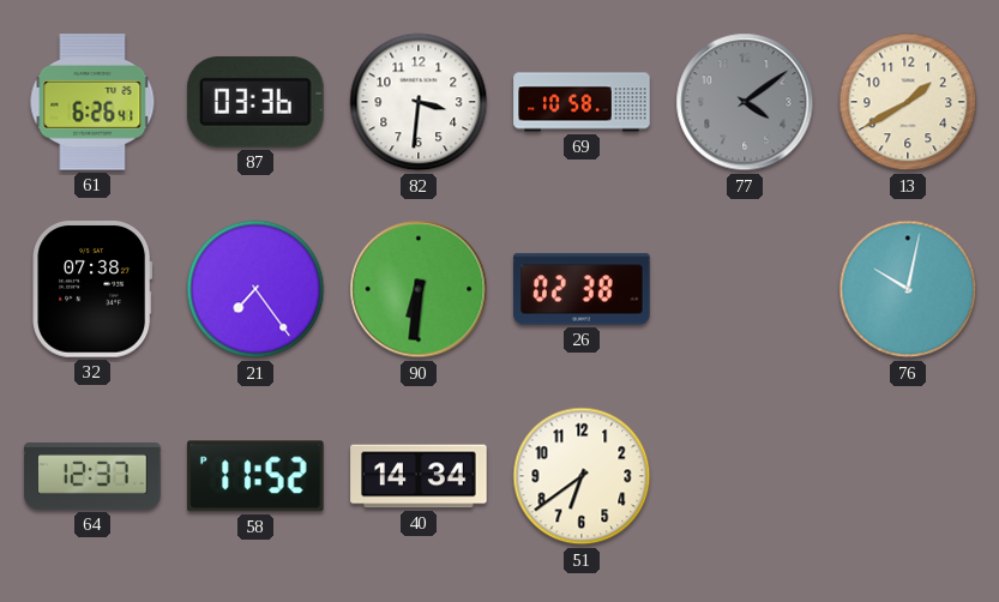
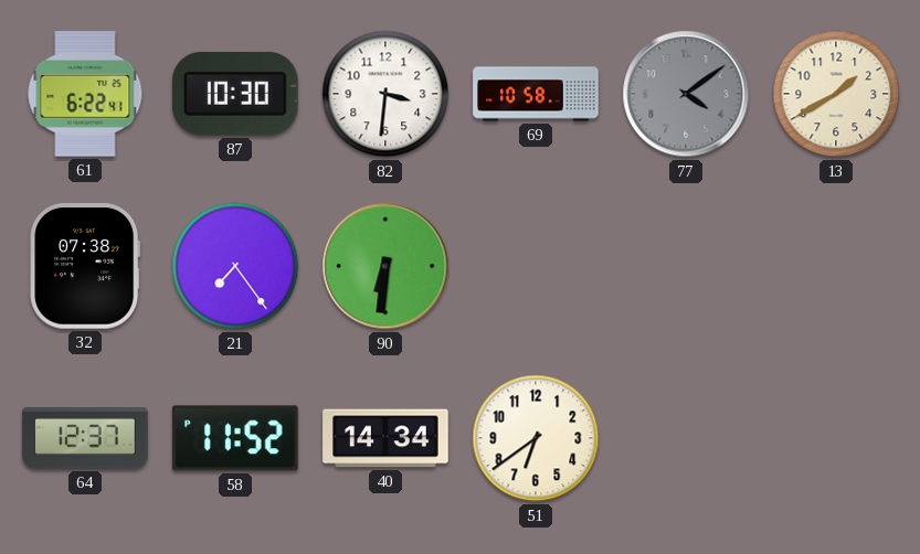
61: 6:26 -> 6:22
87: 03:36 -> 10:30
26: 02:38 -> none
76: 10:02 -> none
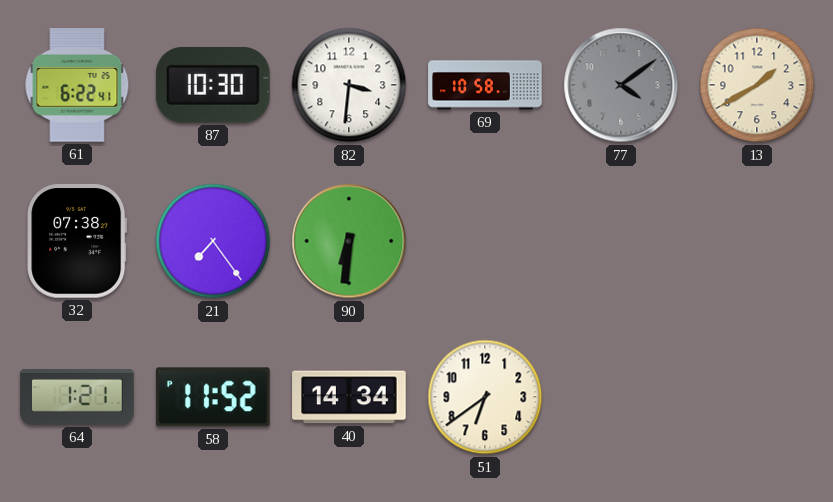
64: 12:37 -> 1:21
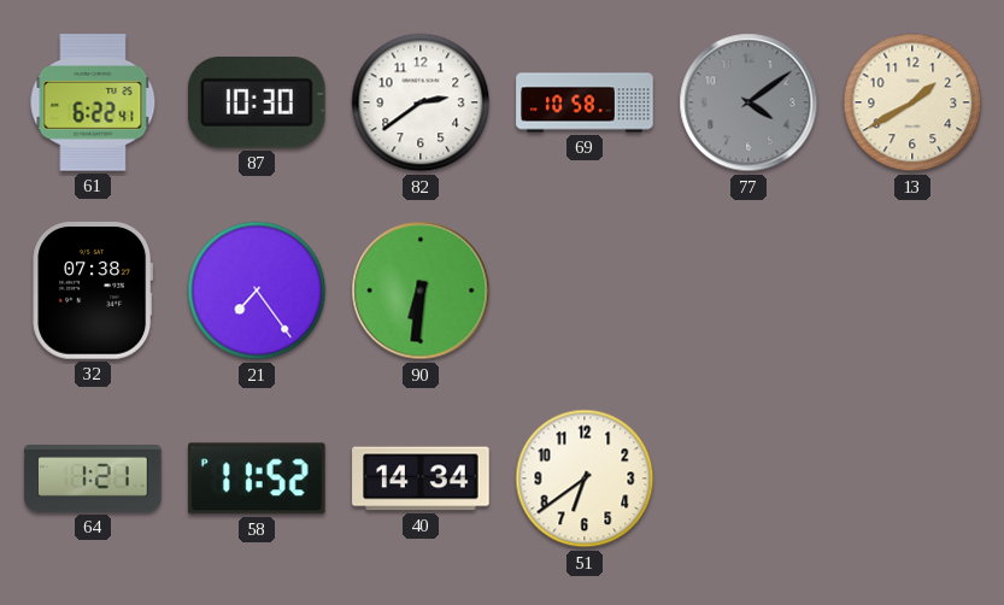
82: 3:31 -> 2:39
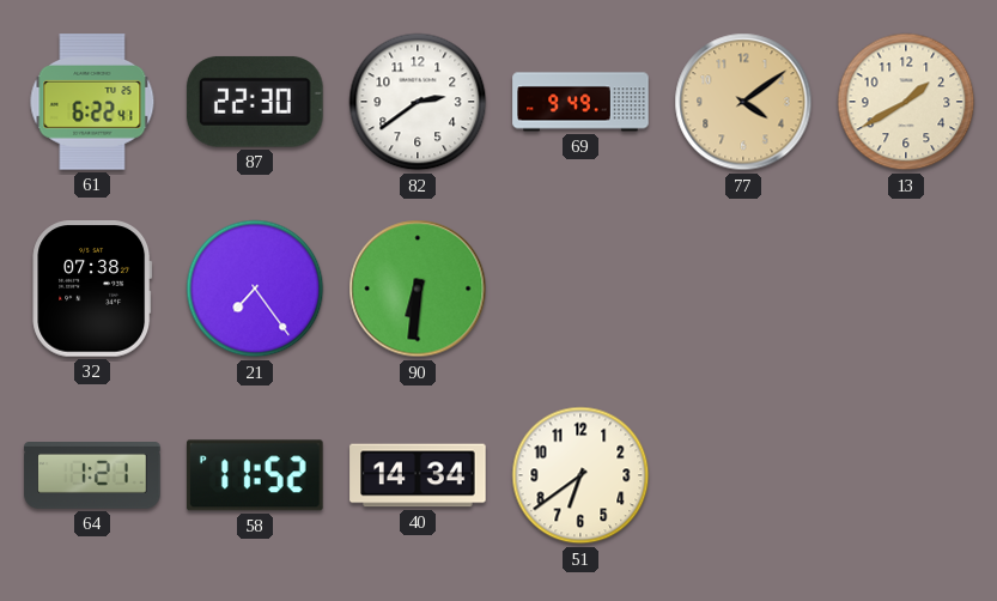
87: 10:30 -> 22:30
69: 10:58 -> 9:49
77 dial: grey -> champagne
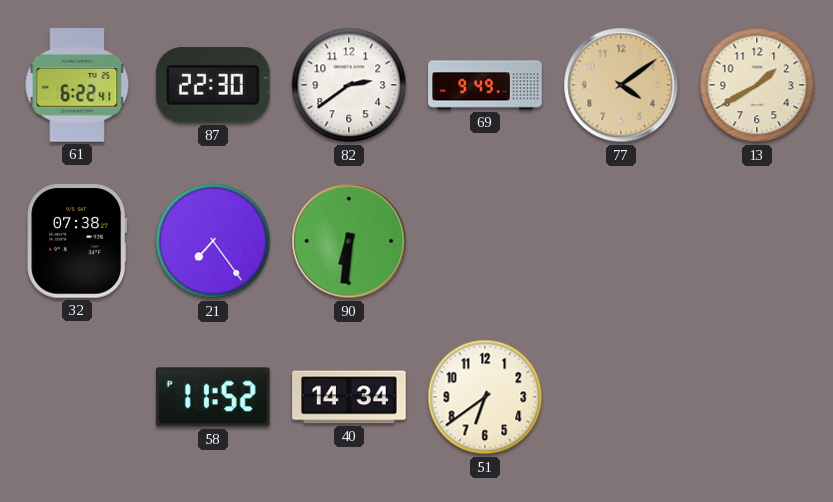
64: 1:21 -> none
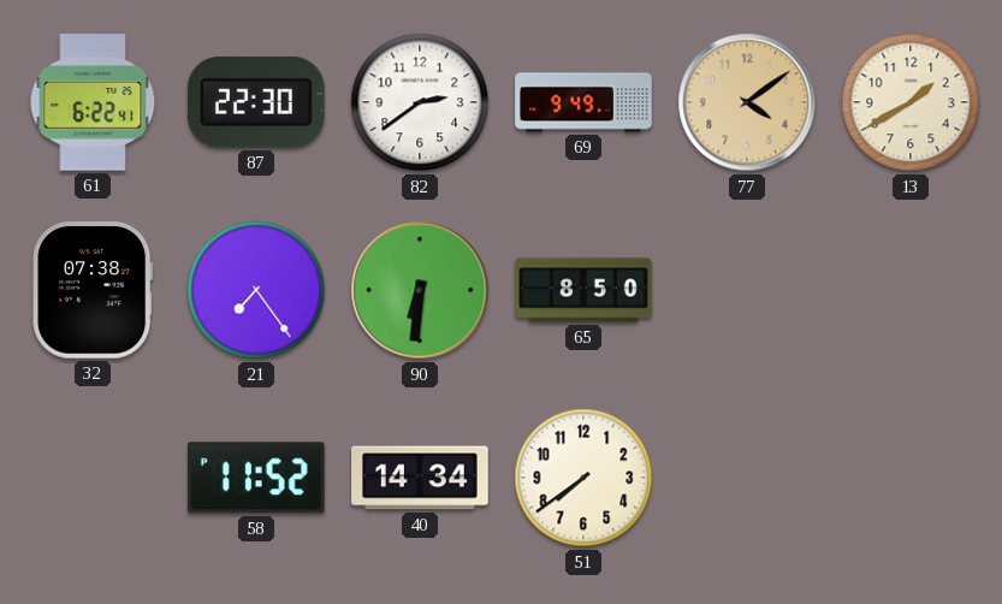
65: none -> 8:50
51: 6:39 -> 7:39
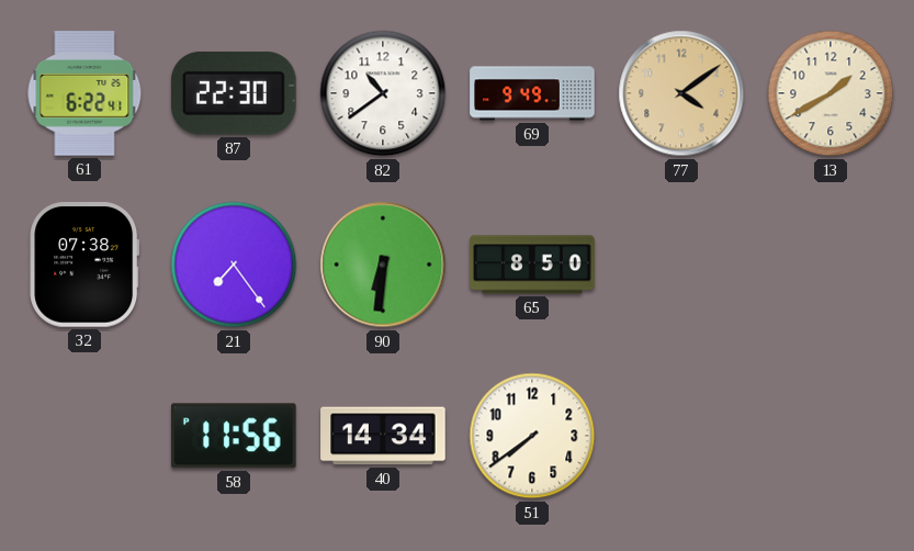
82: 2:39 -> 10:39
58: 11:52 -> 11:56
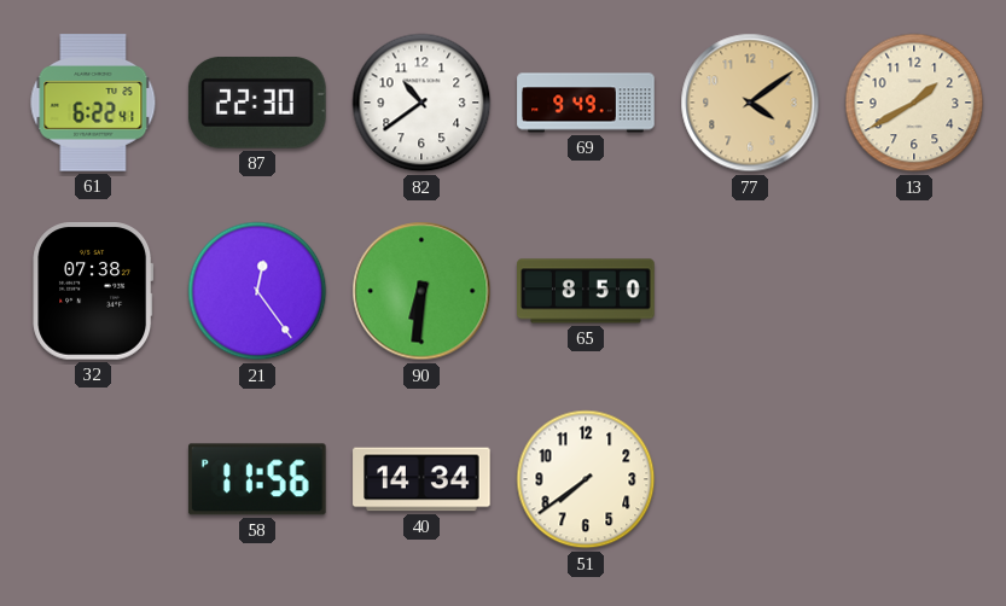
21: 7:24 -> 12:24
